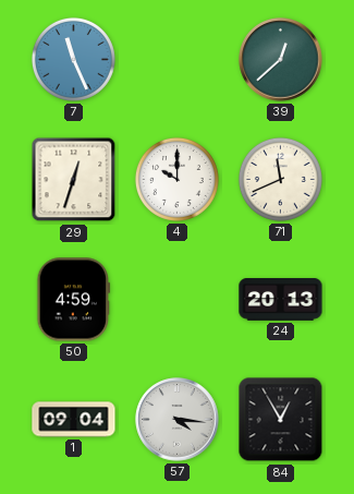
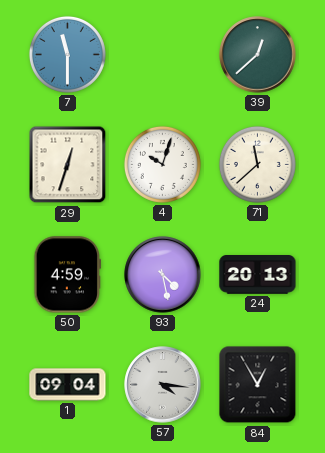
7: 11:26 -> 11:30
4: 10:00 -> 10:03
71: 11:41 -> 11:38
93: none -> 4:28
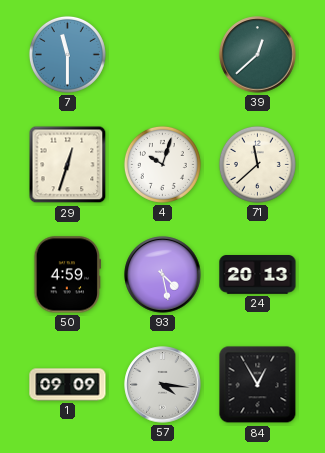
1: 09:04 -> 09:09
